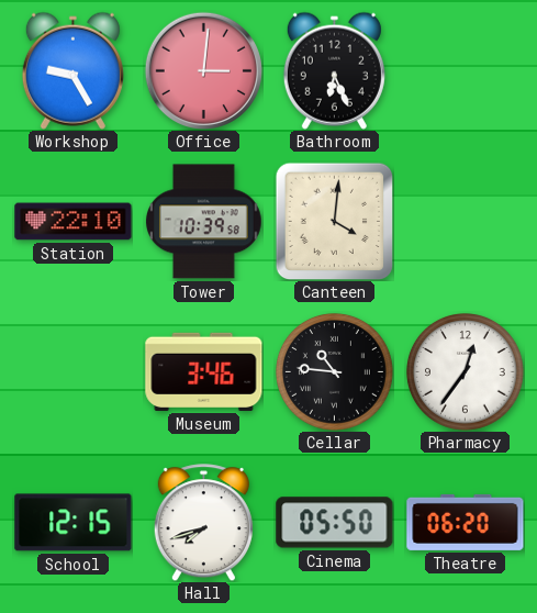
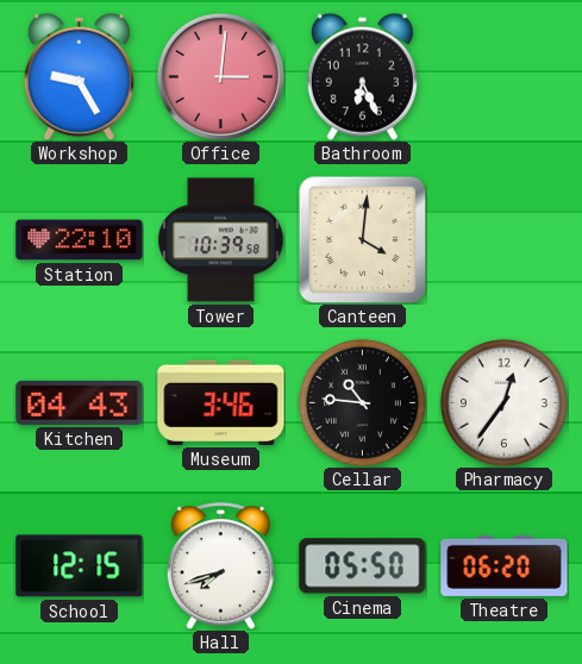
Kitchen: none -> 04:43
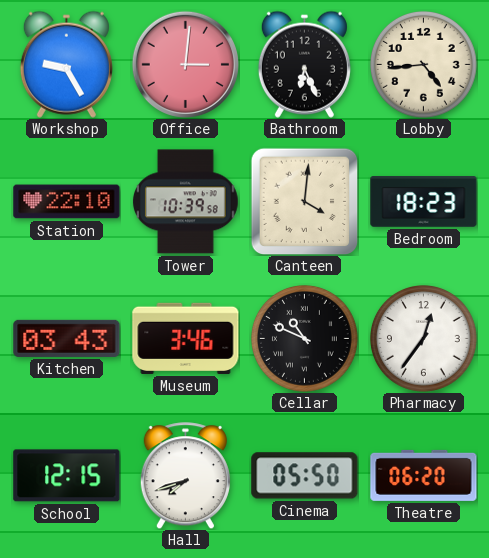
Lobby: none -> 4:44
Bedroom: none -> 18:23
Kitchen: 04:43 -> 03:43
Cellar: 10:46 -> 10:49
